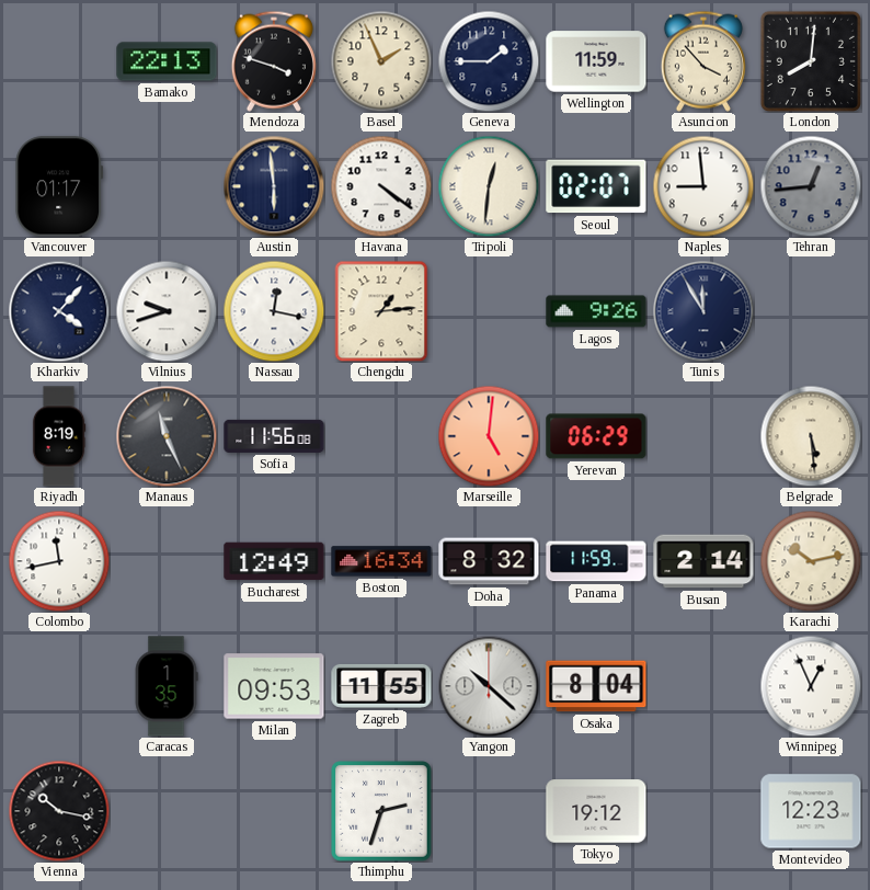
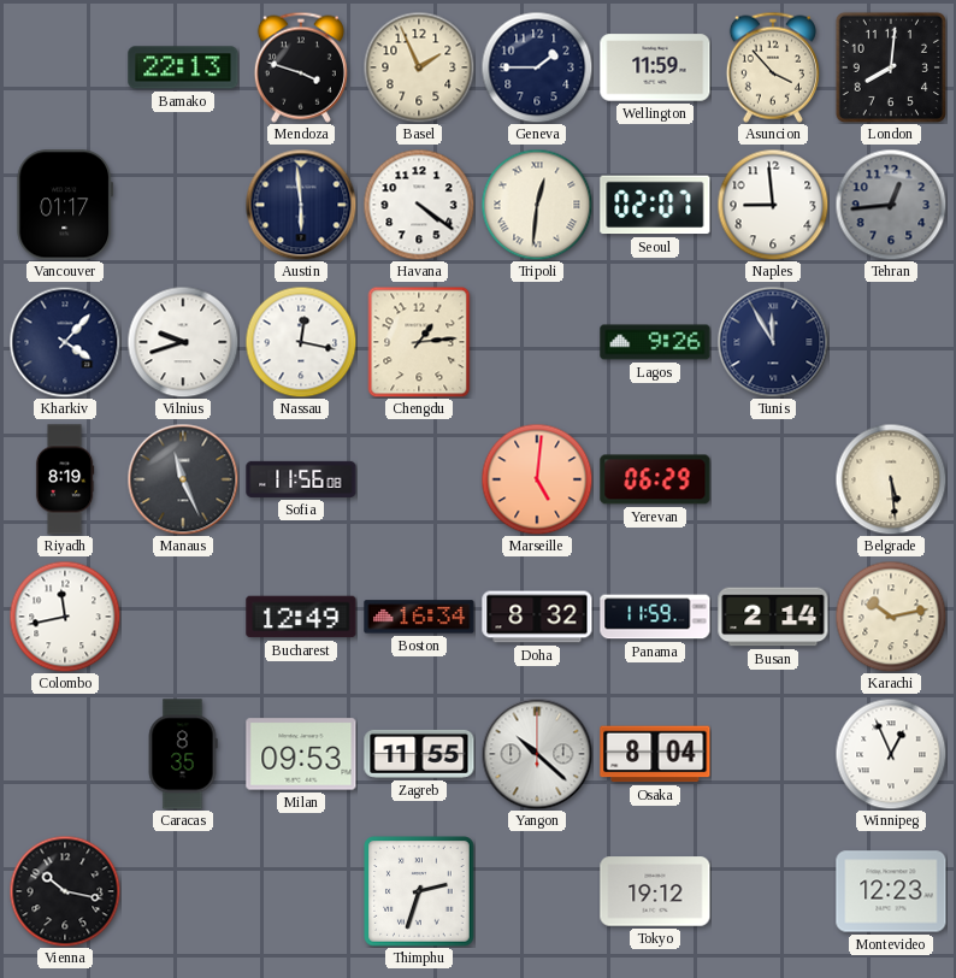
Caracas: 1:35 -> 8:35
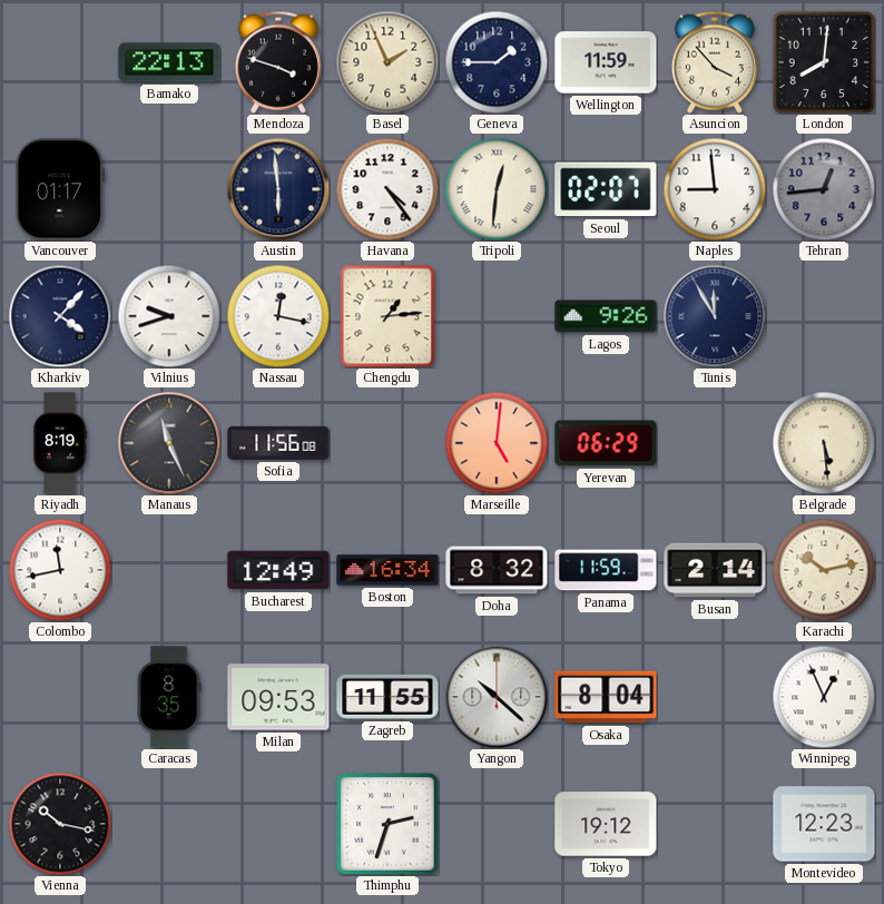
Havana: 4:21 -> 4:24
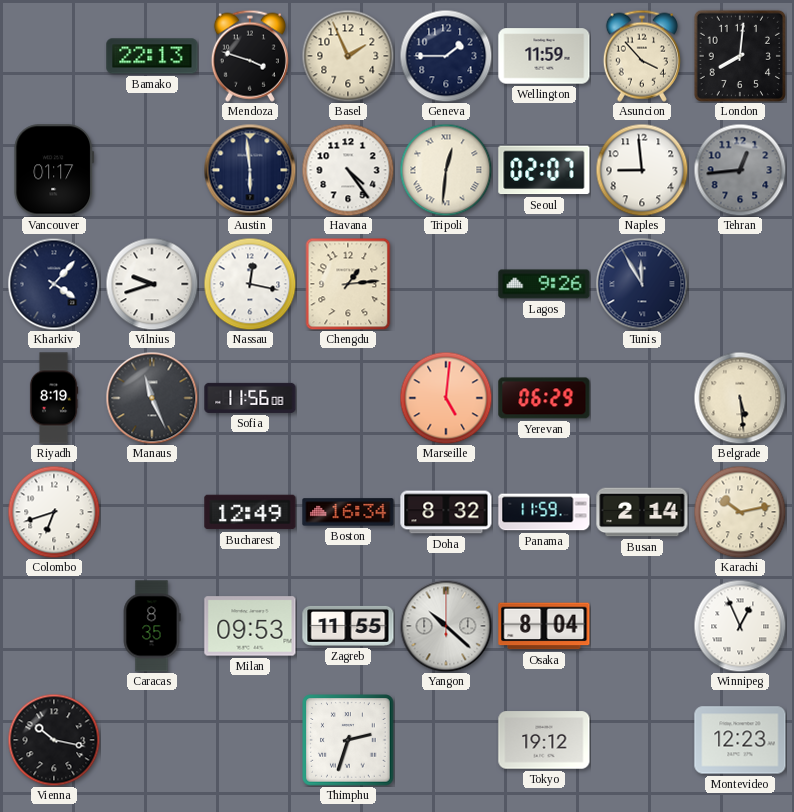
Colombo: 11:43 -> 6:42
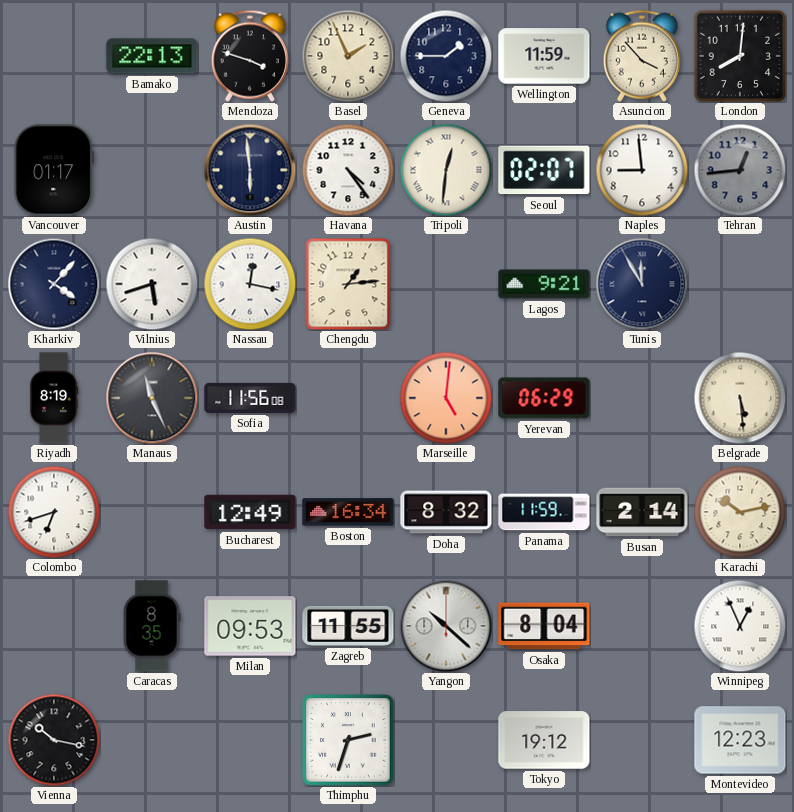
Vilnius: 9:42 -> 5:42
Lagos: 9:26 -> 9:21
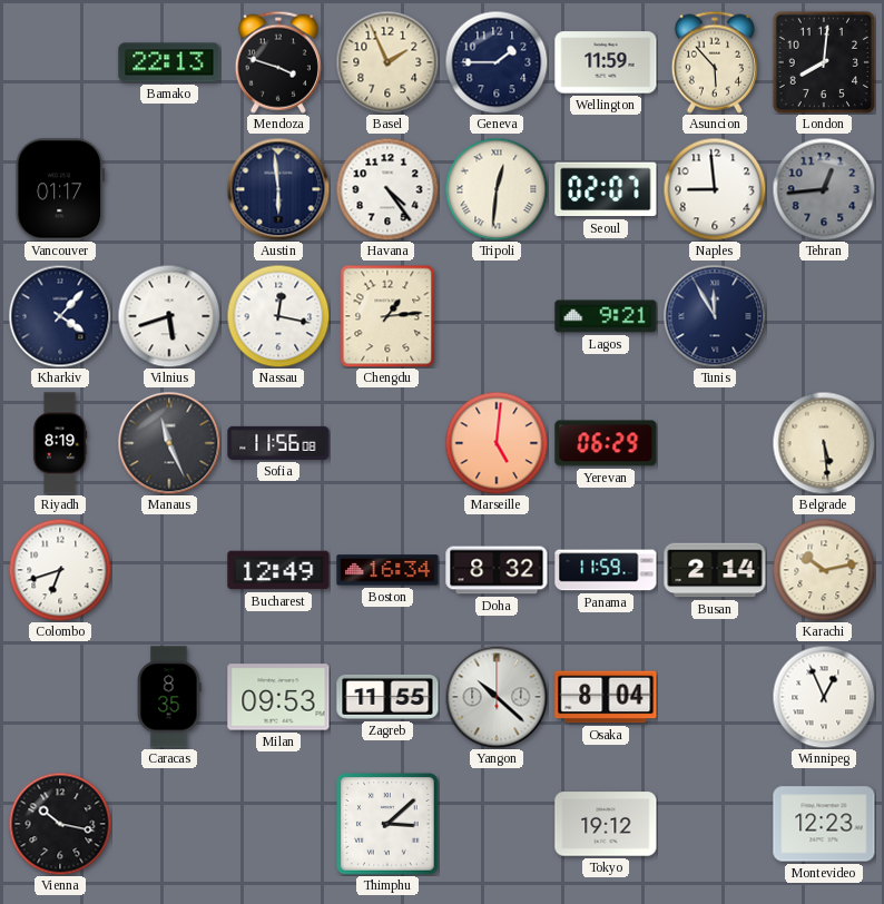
Asuncion: 3:53 -> 5:53
Thimphu: 2:33 -> 3:08
